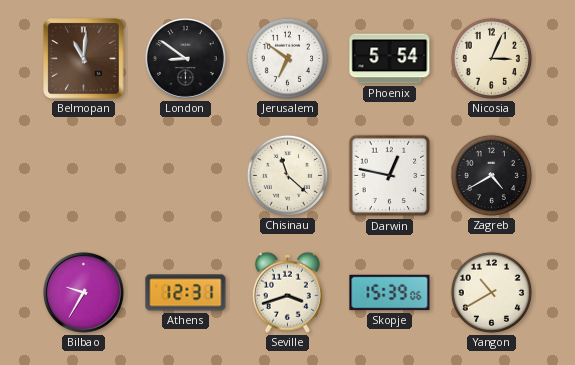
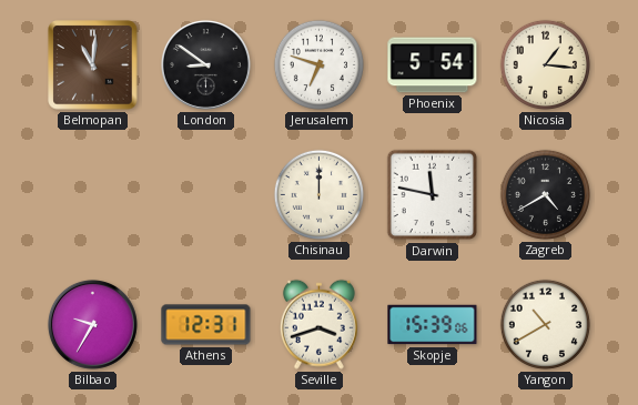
Jerusalem: 6:51 -> 6:48
Nicosia: 3:04 -> 1:16
Chisinau: 11:22 -> 12:00
Darwin: 12:47 -> 11:47
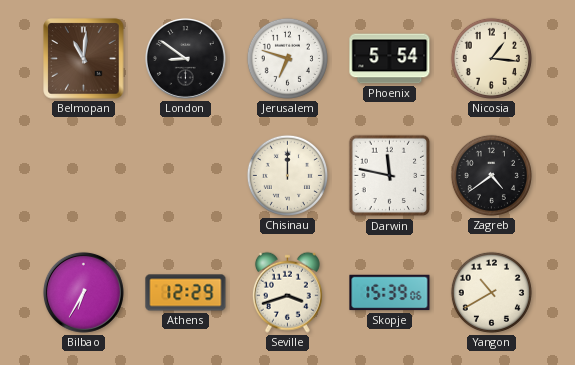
Zagreb: 4:40 -> 4:39
Bilbao: 9:35 -> 6:35
Athens: 12:31 -> 12:29
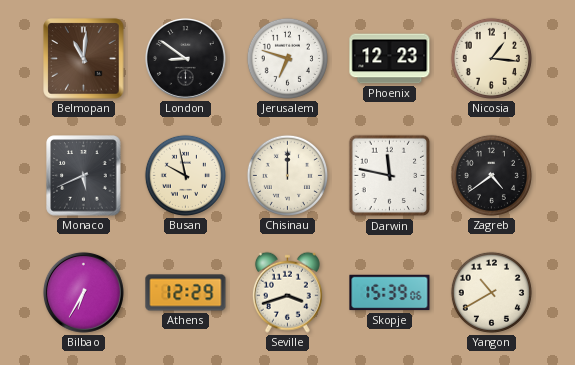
Phoenix: 5:54 -> 12:23
Monaco: none -> 5:41
Busan: none -> 9:58
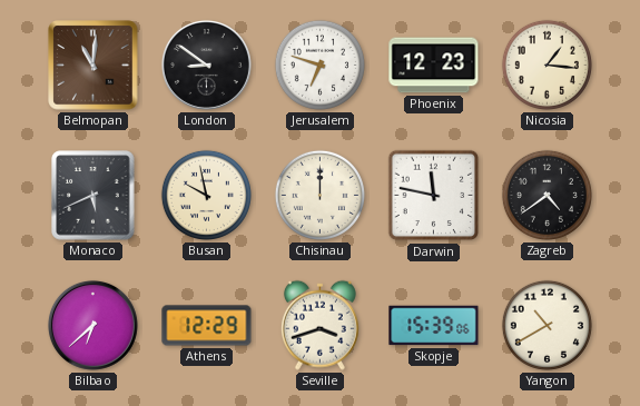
Bilbao: 6:35 -> 6:38
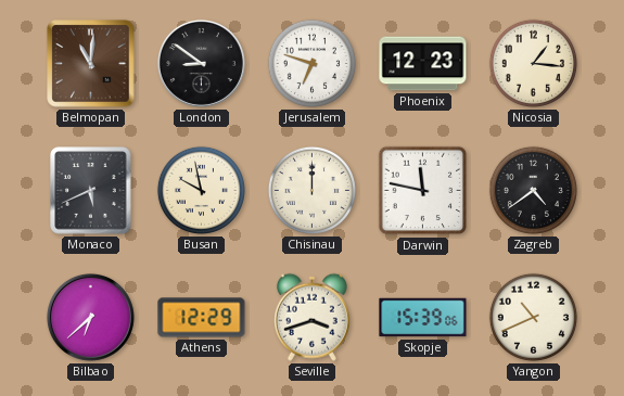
Yangon: 10:40 -> 10:41
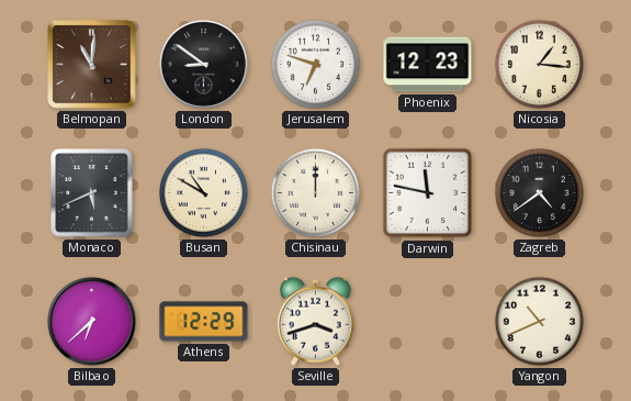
Busan: 9:58 -> 10:50
Skopje: 15:39 -> none
